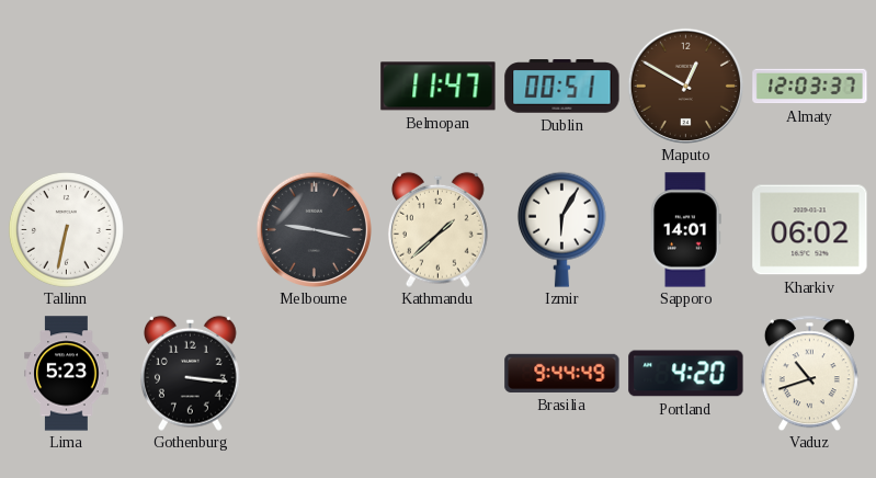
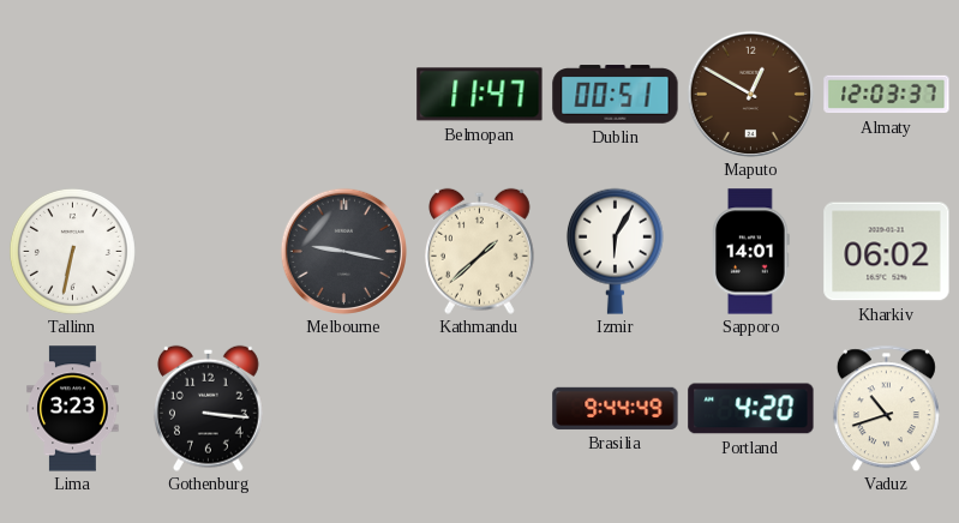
Lima: 5:23 -> 3:23
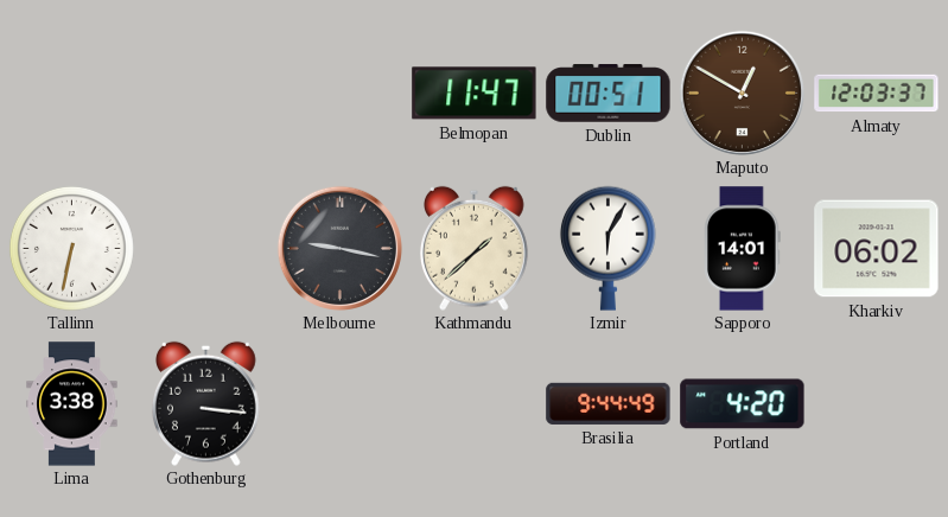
Lima: 3:23 -> 3:38
Vaduz: 10:42 -> none
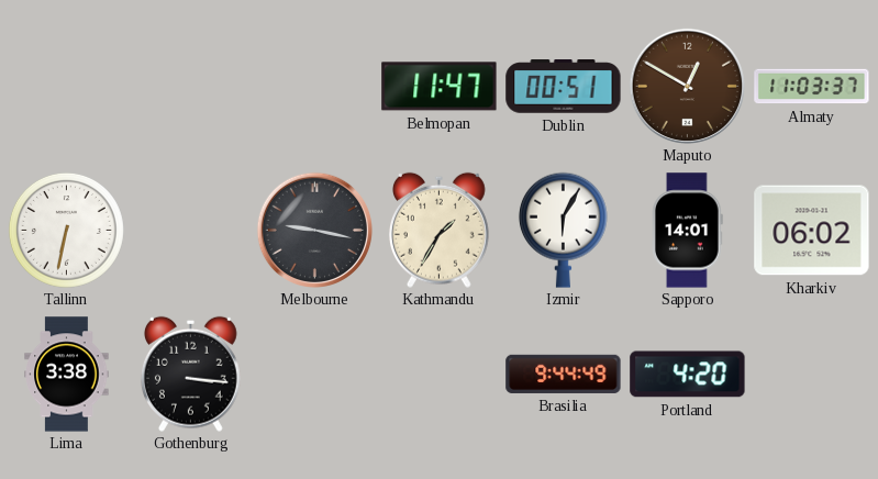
Almaty: 12:03 -> 11:03
Kathmandu: 1:38 -> 1:35
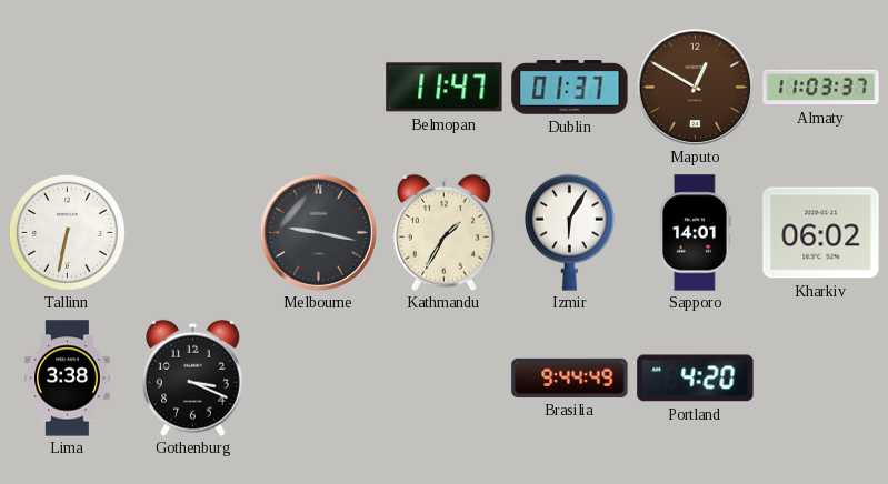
Dublin: 00:51 -> 01:37
Gothenburg: 3:16 -> 3:19
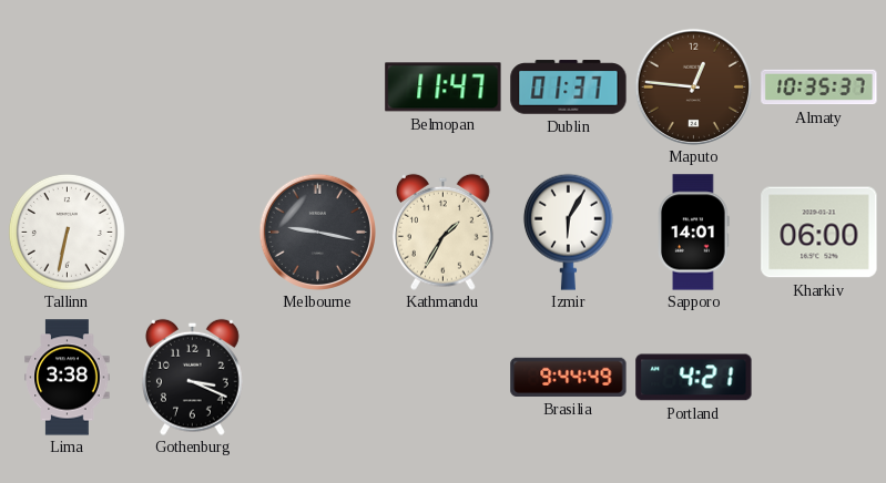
Maputo: 12:50 -> 12:46
Almaty: 11:03 -> 10:35
Kharkiv: 06:02 -> 06:00
Portland: 4:20 -> 4:21
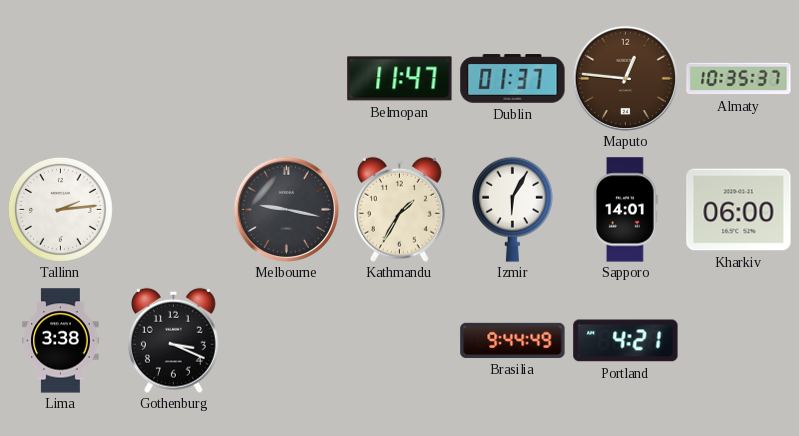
Tallinn: 6:32 -> 2:14
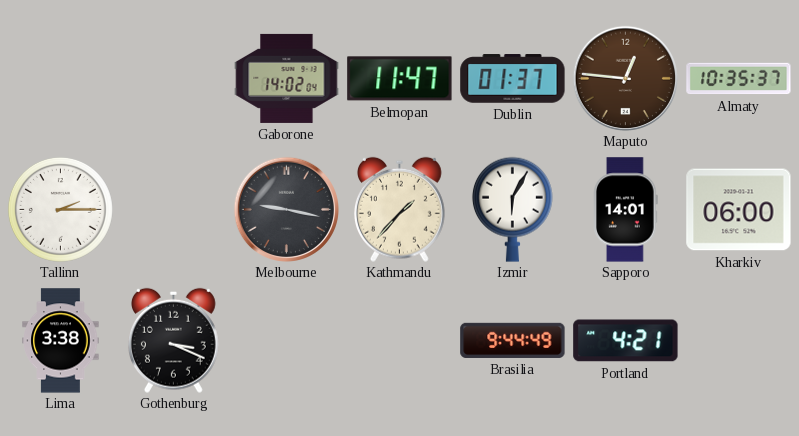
Gaborone: none -> 14:02
Tallinn: 2:14 -> 2:15
Kathmandu: 1:35 -> 1:37
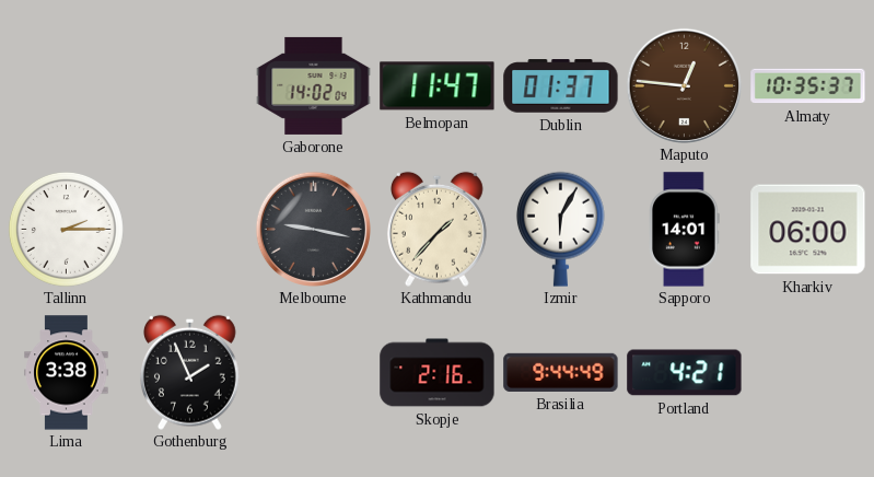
Gothenburg: 3:19 -> 1:56
Skopje: none -> 2:16
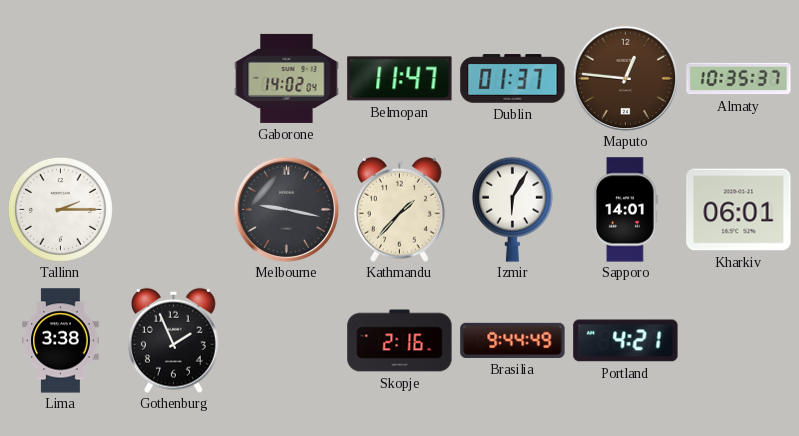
Kharkiv: 06:00 -> 06:01
